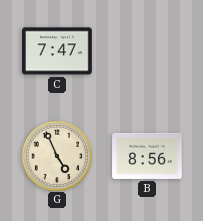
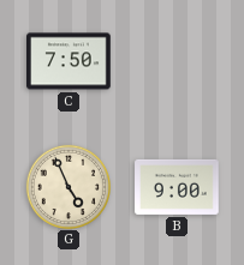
C: 7:47 -> 7:50
B: 8:56 -> 9:00
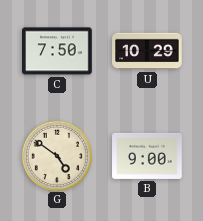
U: none -> 10:29
G: 4:56 -> 4:51
